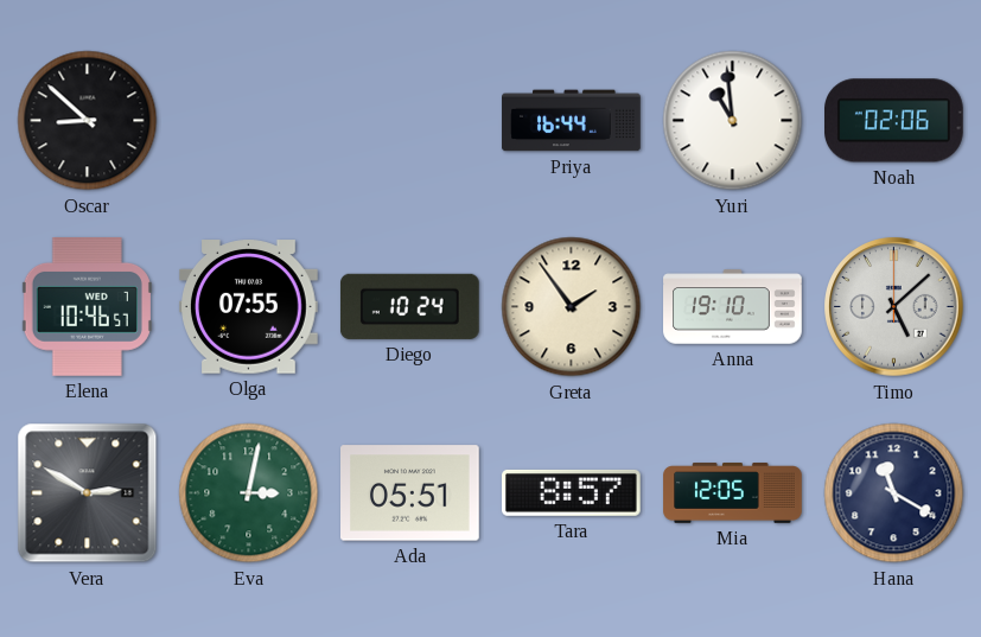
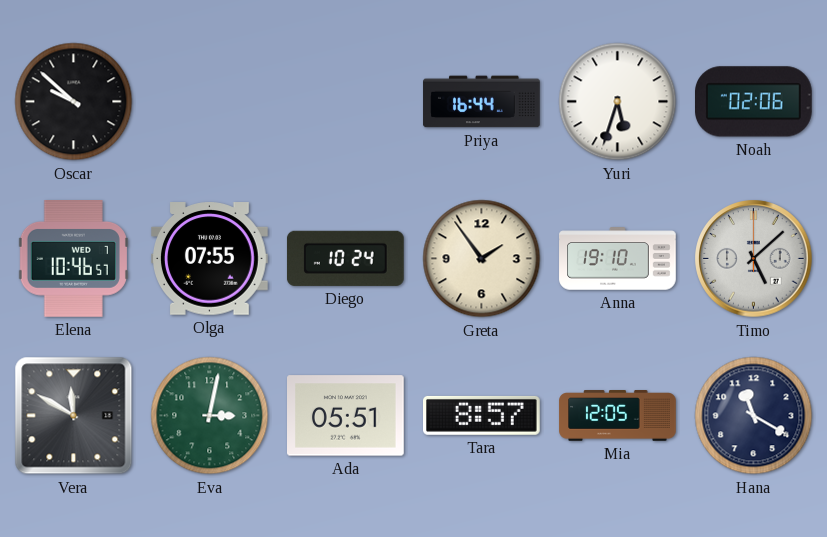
Oscar: 8:52 -> 9:52
Yuri: 10:59 -> 5:33
Vera: 2:50 -> 11:50
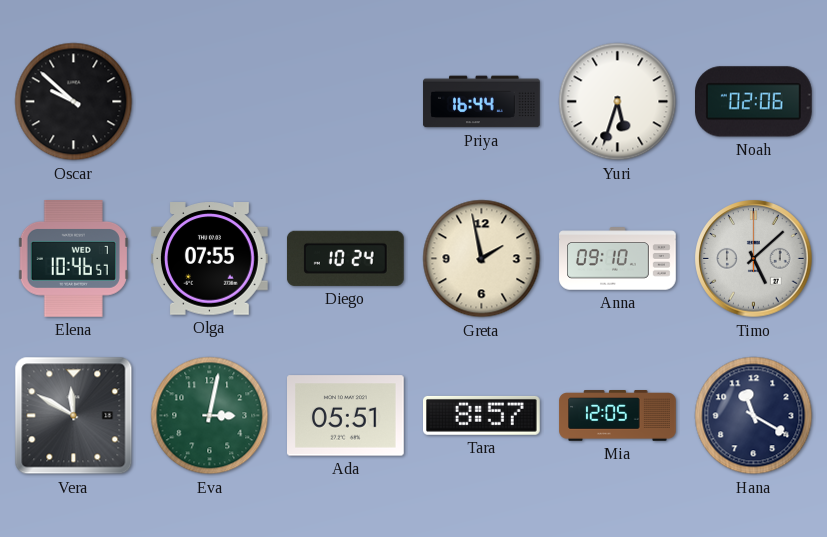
Greta: 1:54 -> 1:58
Anna: 19:10 -> 09:10
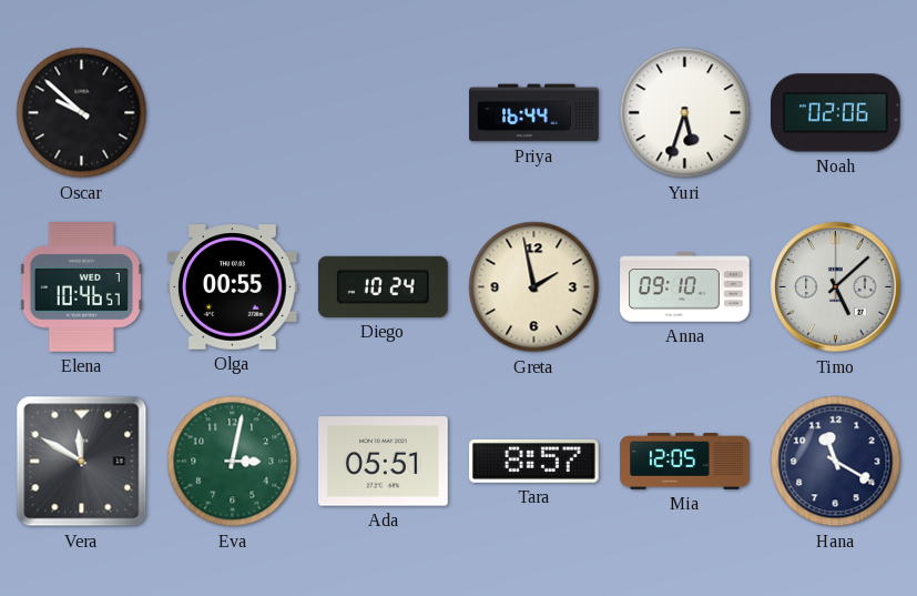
Olga: 07:55 -> 00:55
